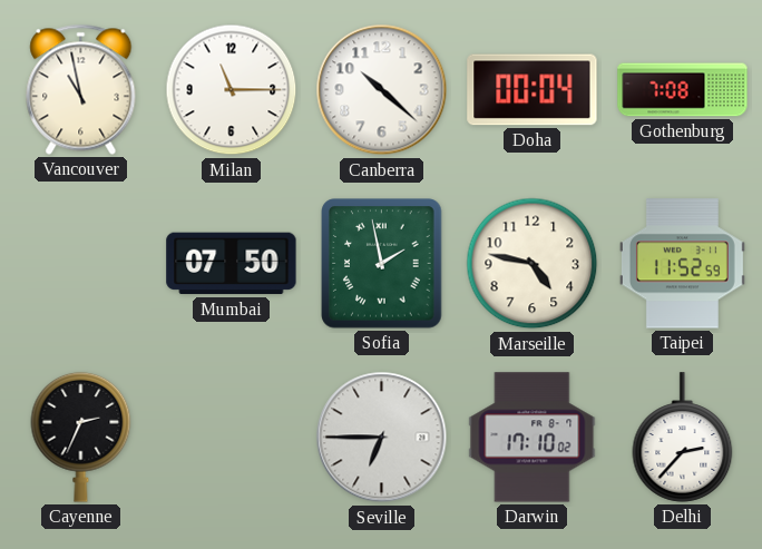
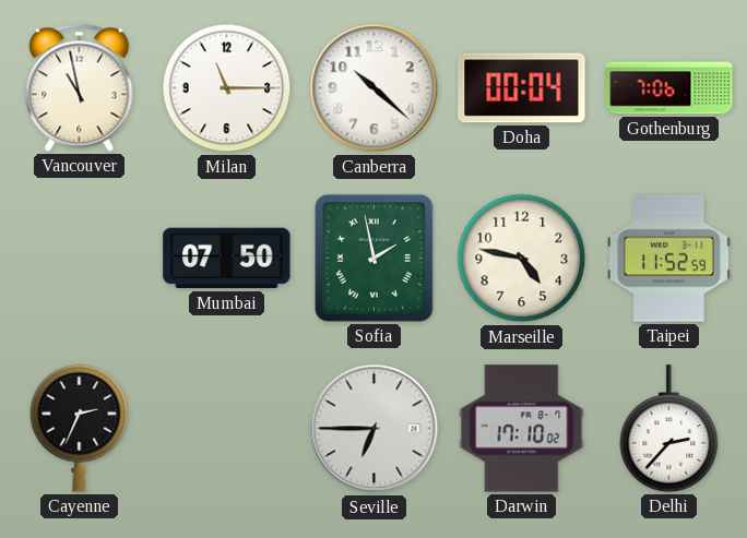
Gothenburg: 7:08 -> 7:06
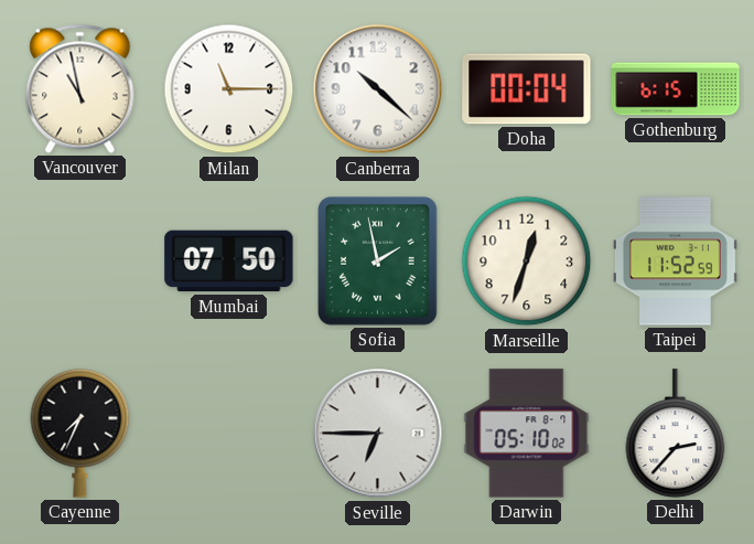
Gothenburg: 7:06 -> 6:15
Marseille: 4:47 -> 12:33
Cayenne: 2:34 -> 7:34
Darwin: 17:10 -> 05:10
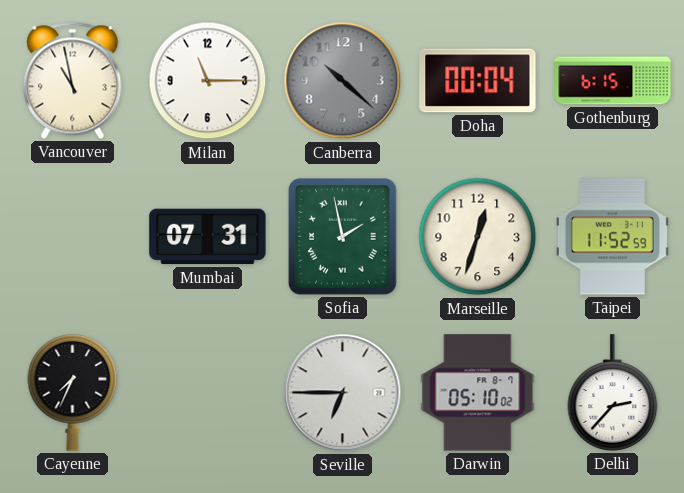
Canberra dial: white -> grey
Mumbai: 07:50 -> 07:31
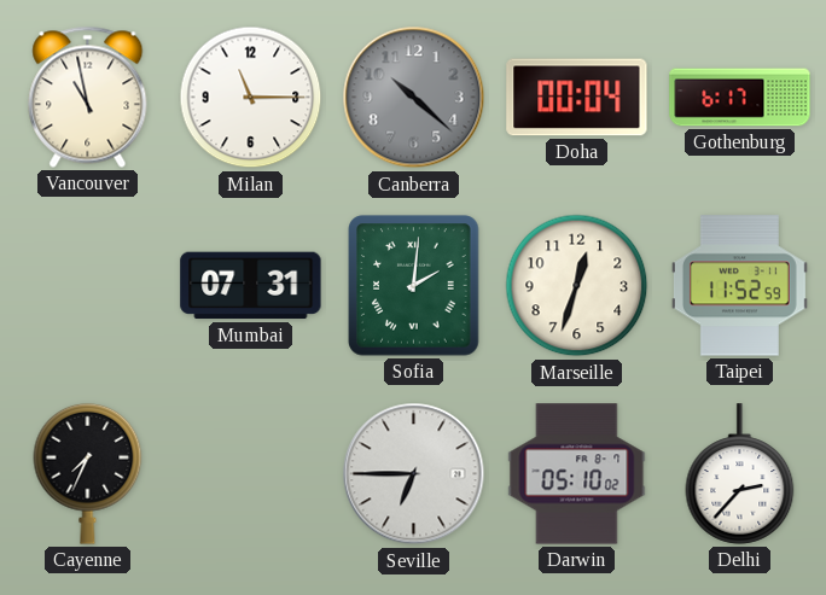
Gothenburg: 6:15 -> 6:17
Sofia: 1:58 -> 2:01
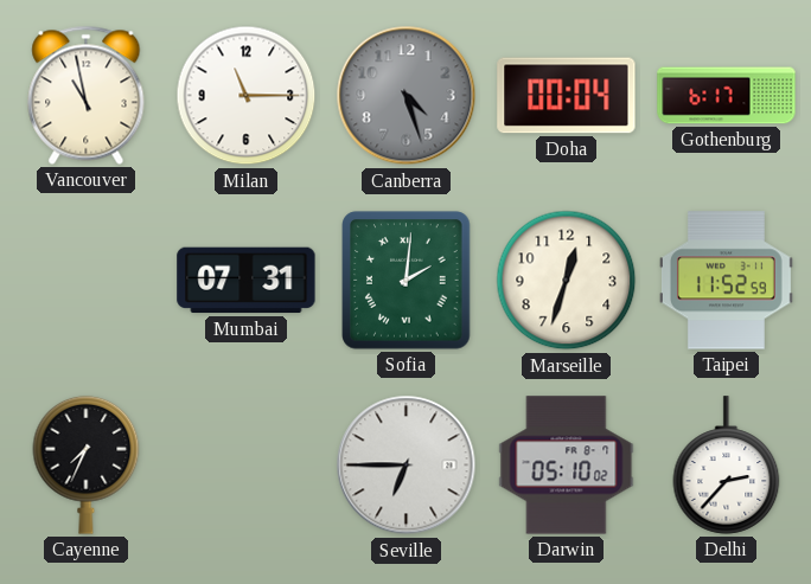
Canberra: 10:22 -> 4:27
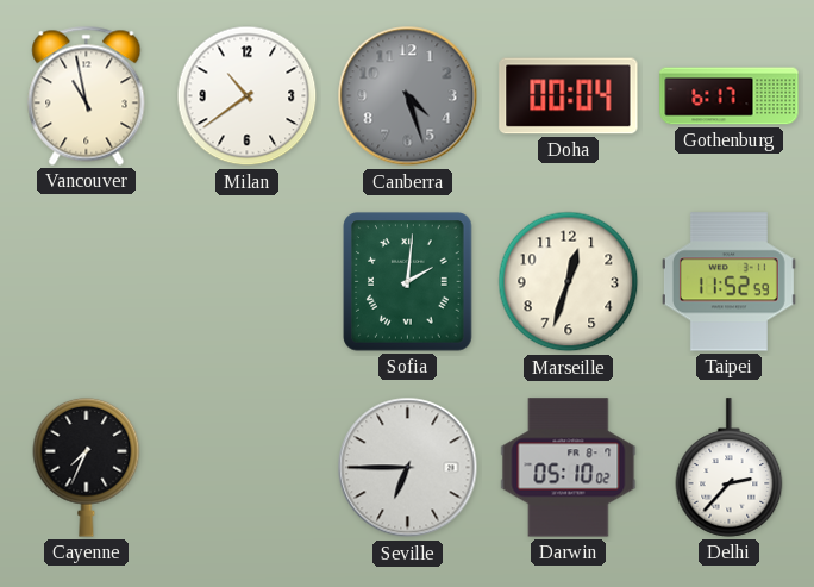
Milan: 11:15 -> 10:39
Mumbai: 07:31 -> none
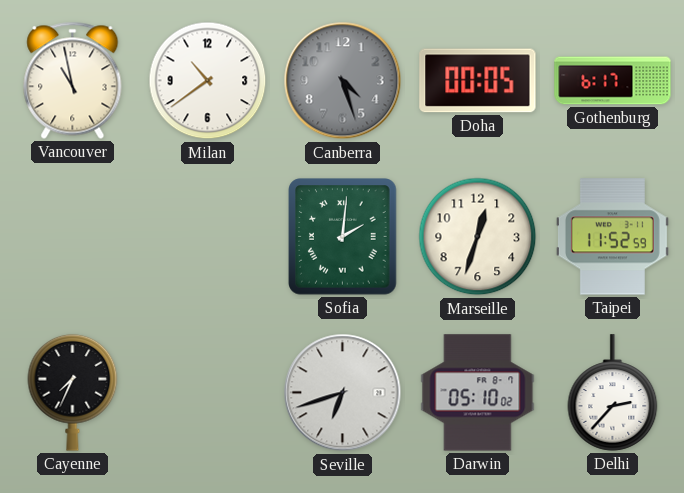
Doha: 00:04 -> 00:05
Seville: 6:45 -> 6:42
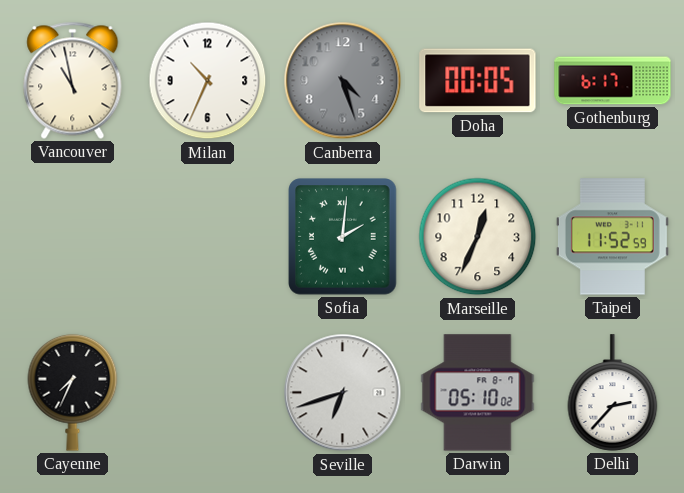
Milan: 10:39 -> 10:34
Marseille: 12:33 -> 12:34
